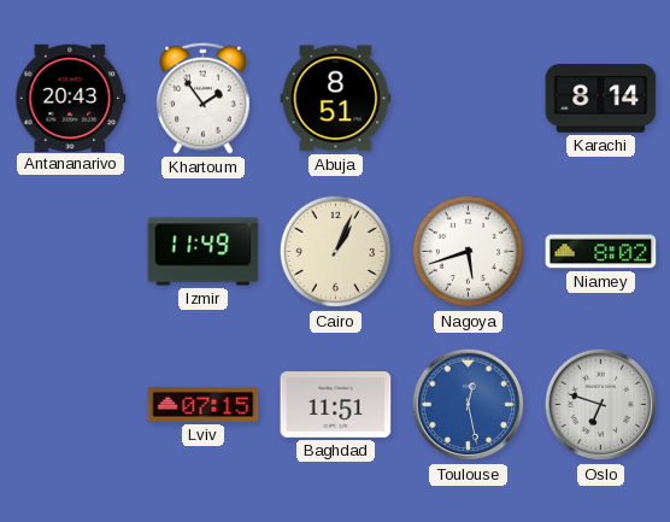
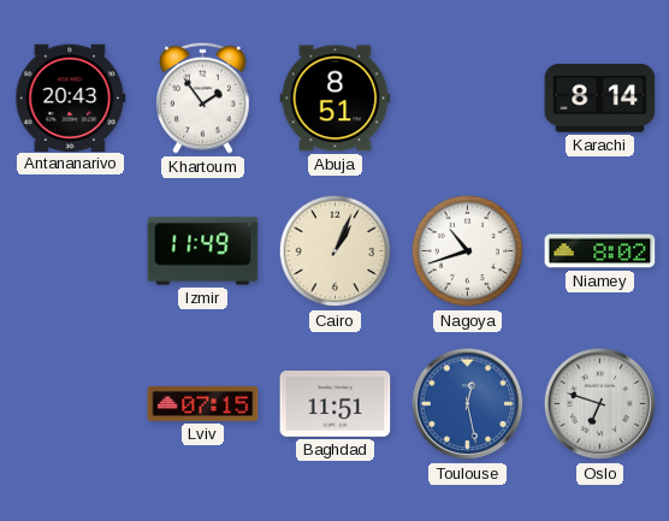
Nagoya: 5:42 -> 10:42
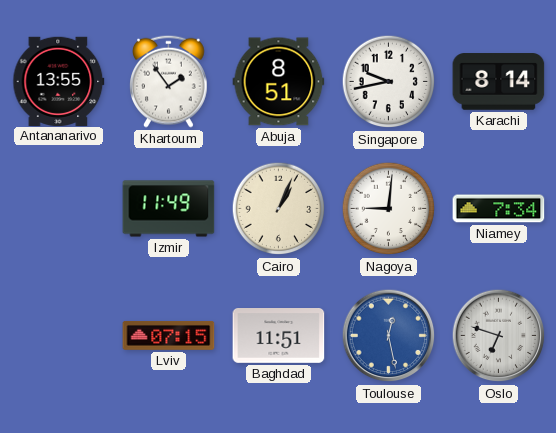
Antananarivo: 20:43 -> 13:55
Singapore: none -> 9:43
Nagoya: 10:42 -> 9:01
Niamey: 8:02 -> 7:34
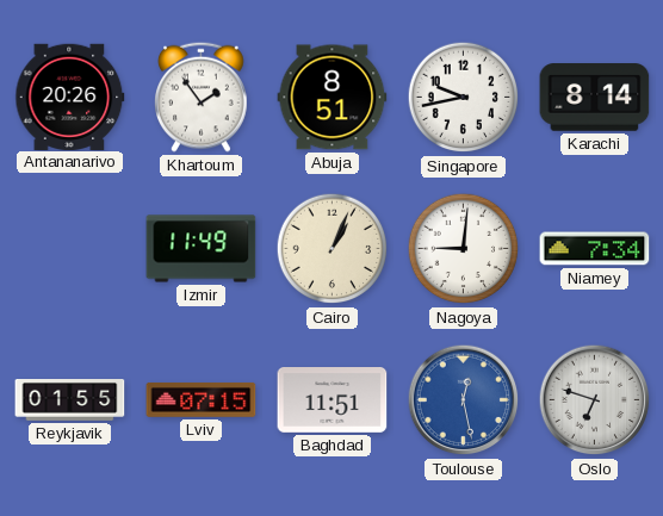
Antananarivo: 13:55 -> 20:26
Reykjavik: none -> 01:55
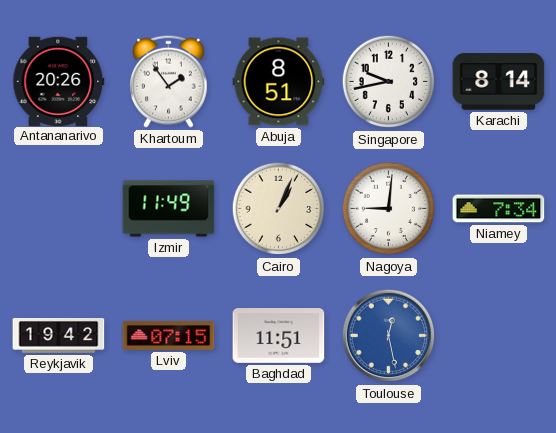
Reykjavik: 01:55 -> 19:42
Oslo: 6:48 -> none
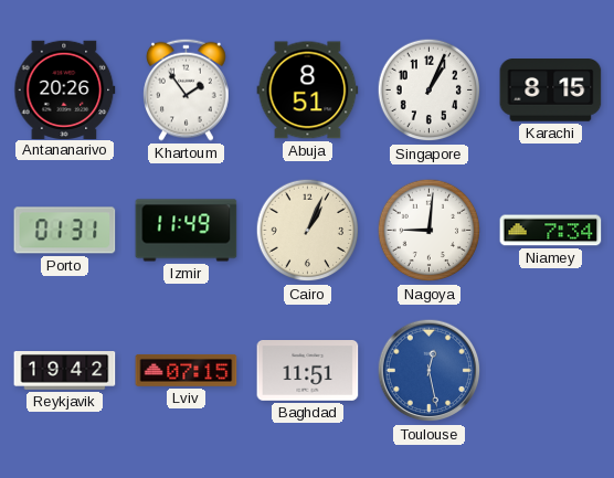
Singapore: 9:43 -> 1:04
Karachi: 8:14 -> 8:15
Porto: none -> 01:31
